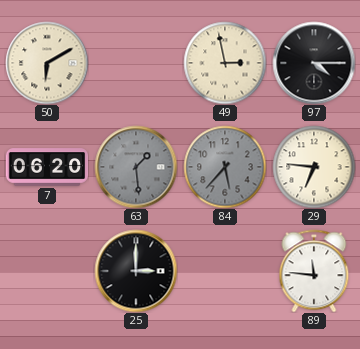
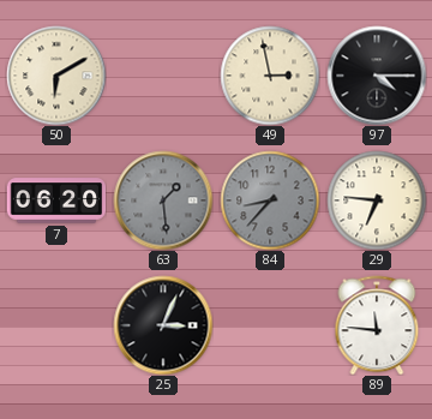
84: 5:37 -> 8:37
25: 3:00 -> 3:04
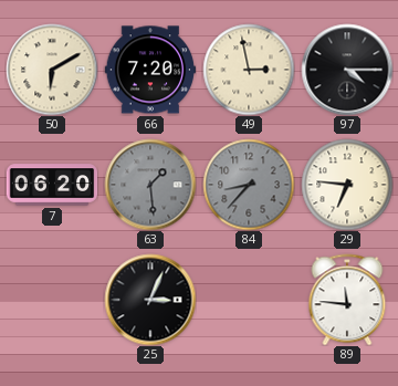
66: none -> 7:20
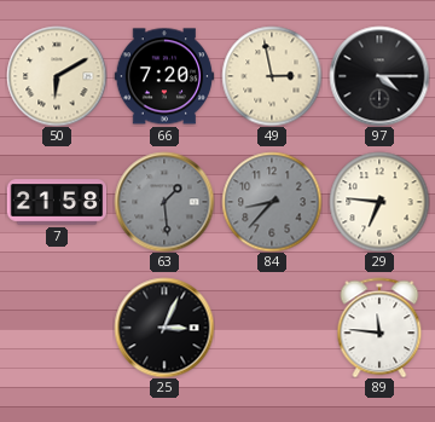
7: 06:20 -> 21:58
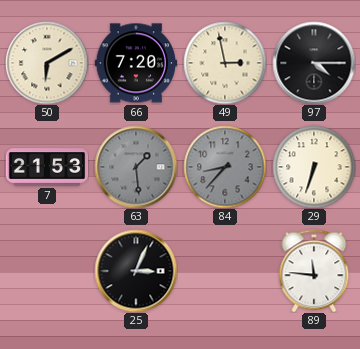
7: 21:58 -> 21:53
29: 6:46 -> 6:33
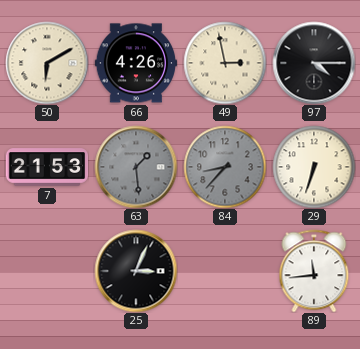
66: 7:20 -> 4:26
89: 11:46 -> 11:44
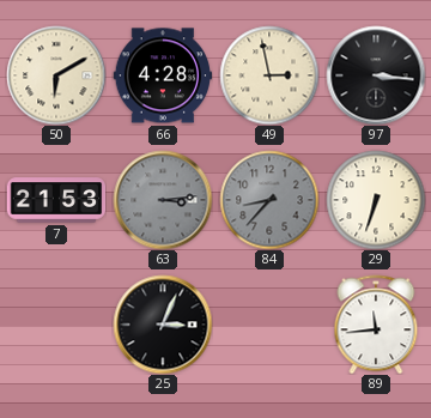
66: 4:26 -> 4:28
97: 4:15 -> 3:16
63: 1:29 -> 3:14
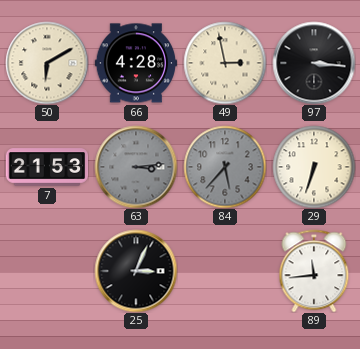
84: 8:37 -> 5:37
